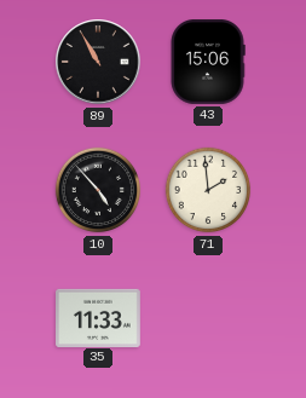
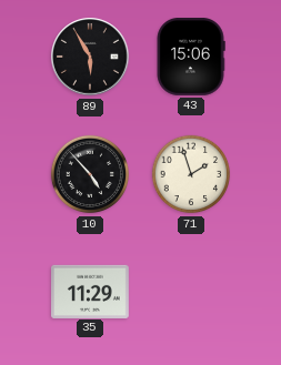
89: 10:55 -> 5:55
71: 1:59 -> 1:57
35: 11:33 -> 11:29
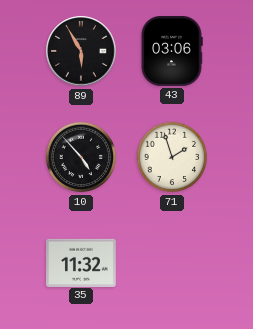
43: 15:06 -> 03:06
35: 11:29 -> 11:32
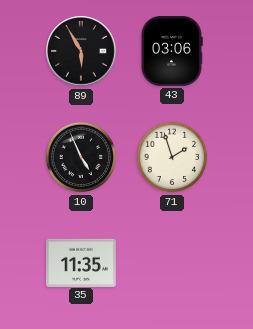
10: 4:53 -> 4:56
35: 11:32 -> 11:35
